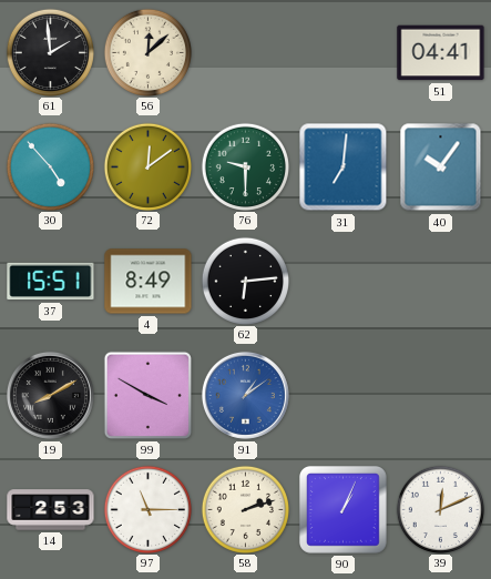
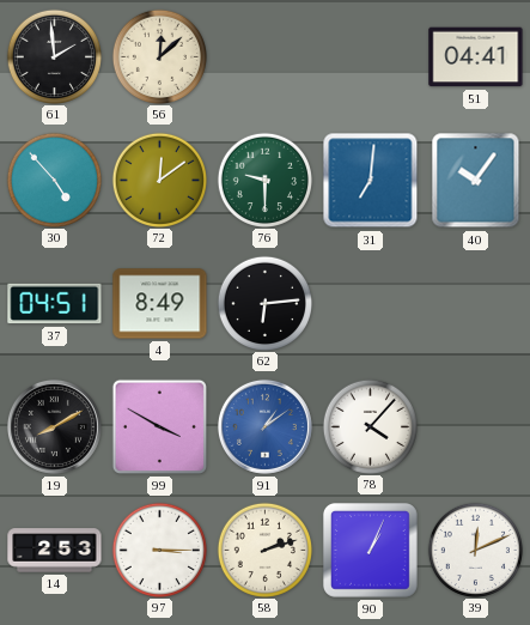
37: 15:51 -> 04:51
78: none -> 4:07
97: 11:15 -> 3:15
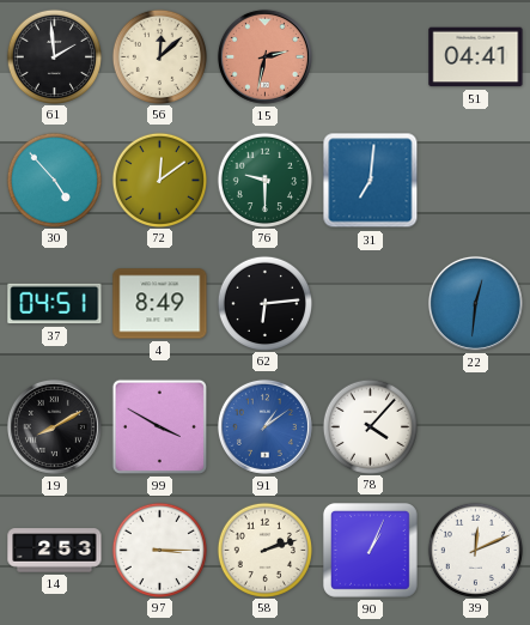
15: none -> 2:32
40: 10:06 -> none
22: none -> 12:31
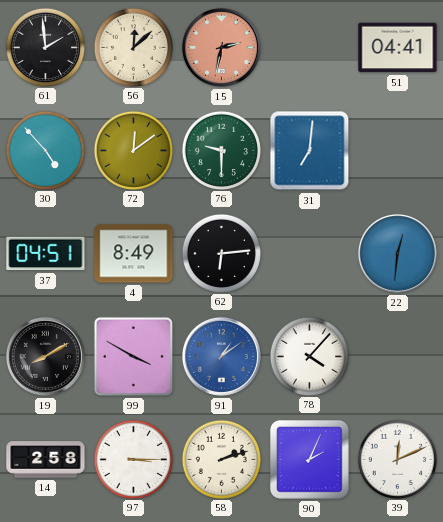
14: 2:53 -> 2:58
90: 1:04 -> 2:04
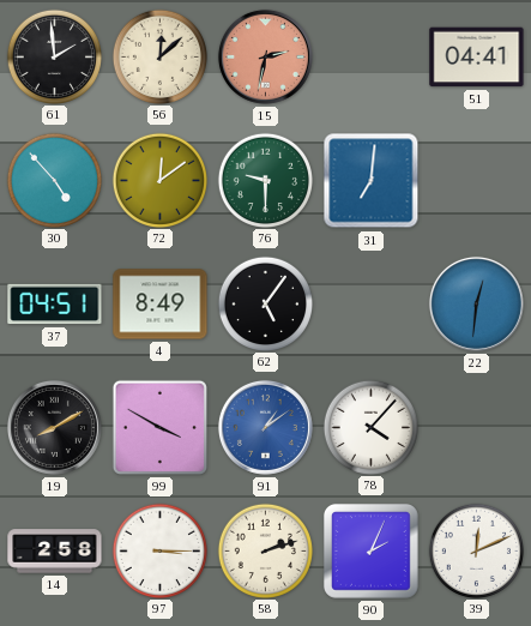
62: 6:14 -> 5:06
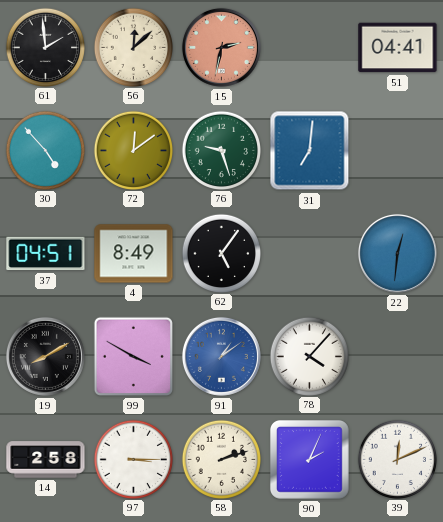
76: 9:30 -> 9:27
